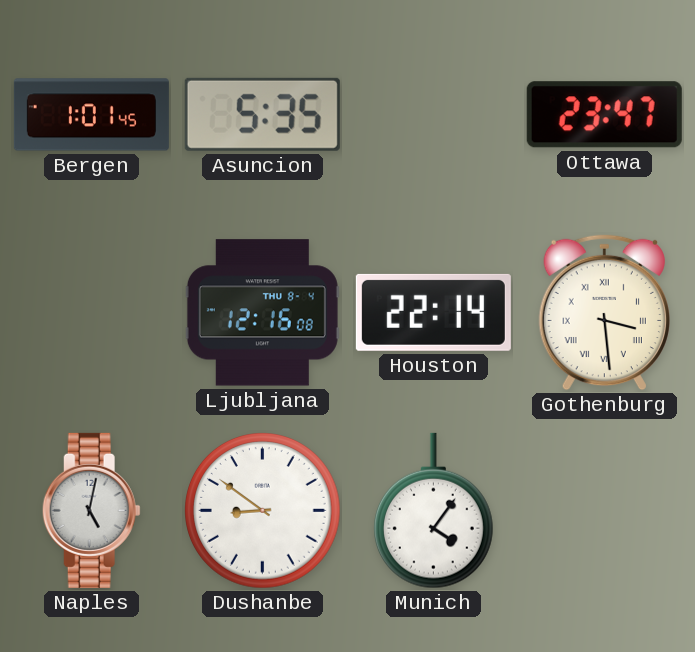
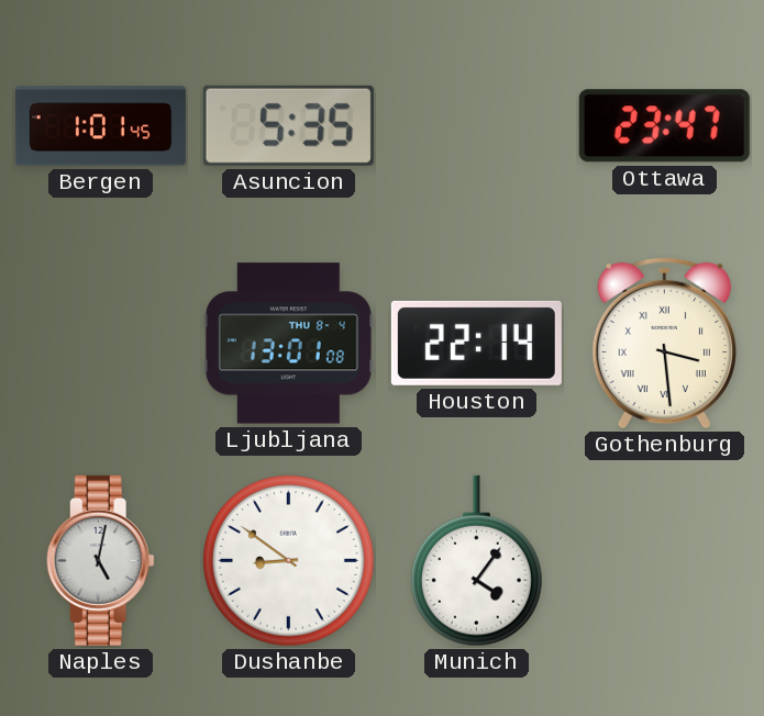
Ljubljana: 12:16 -> 13:01
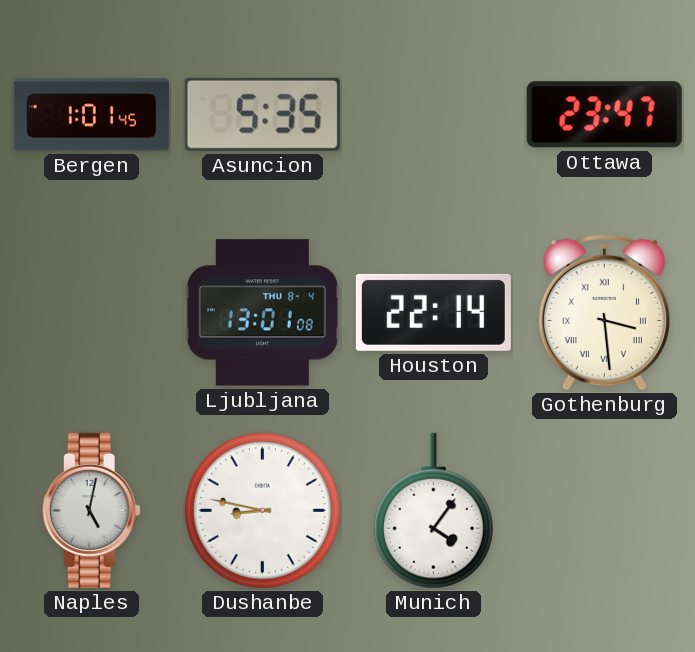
Dushanbe: 8:51 -> 8:47
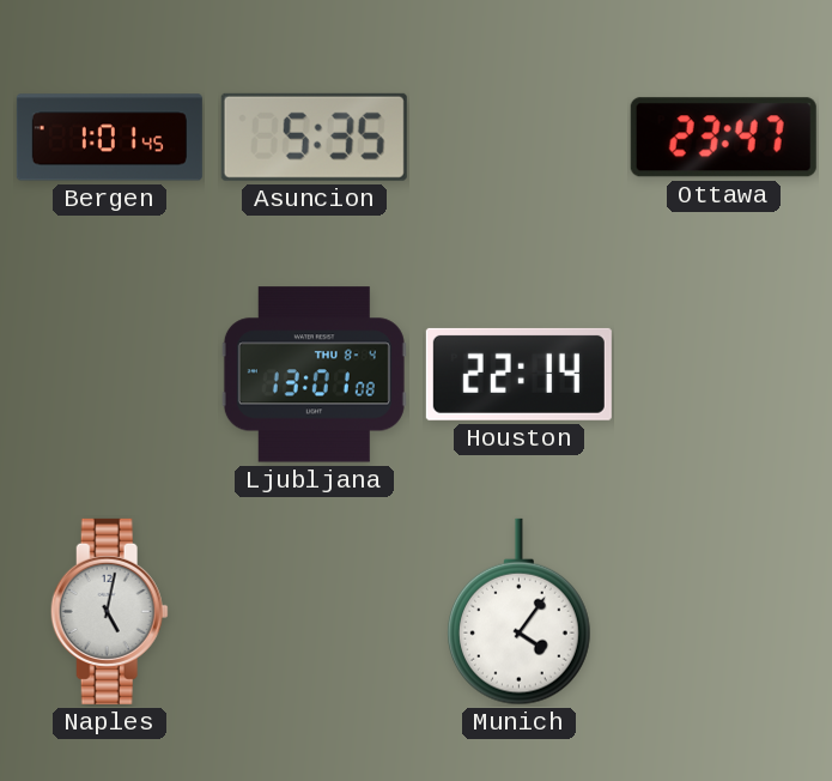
Gothenburg: 3:29 -> none
Dushanbe: 8:47 -> none
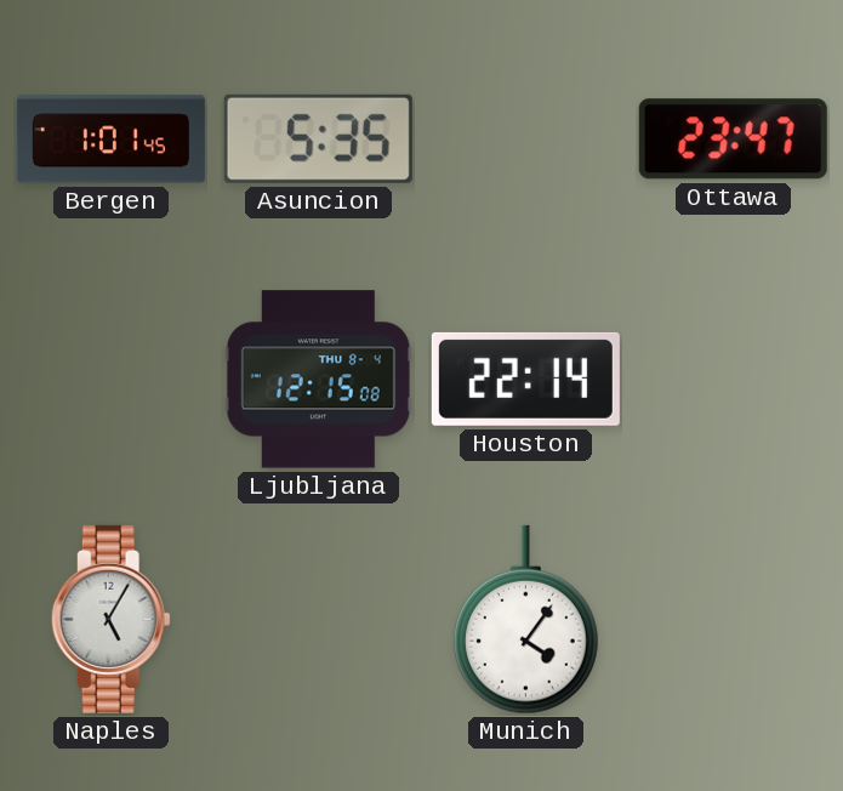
Ljubljana: 13:01 -> 12:15
Naples: 5:02 -> 5:05
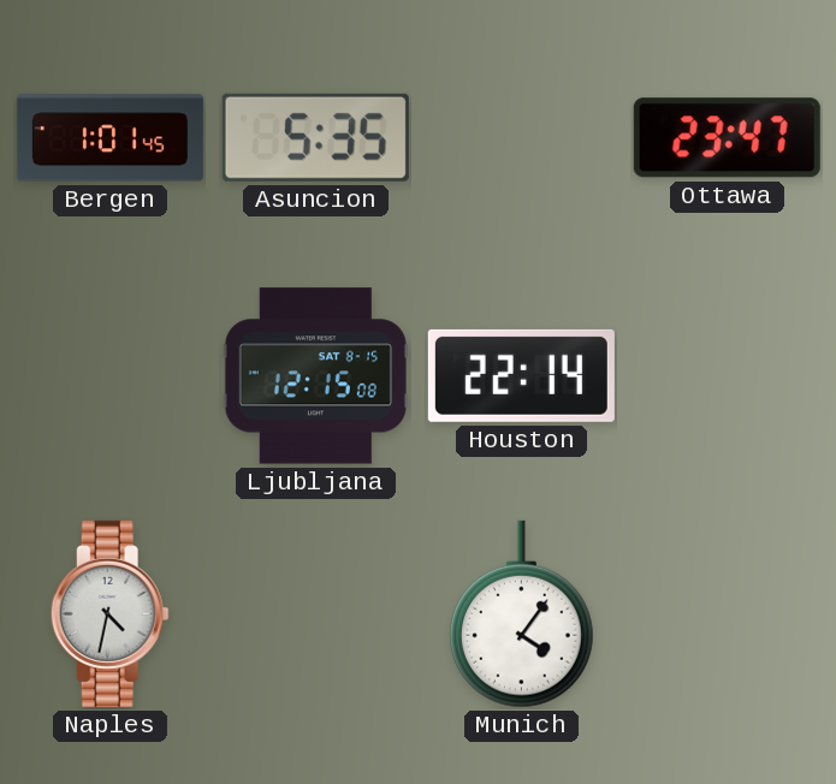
Ljubljana date: THU 8-4 -> SAT 8-15
Naples: 5:05 -> 4:32
